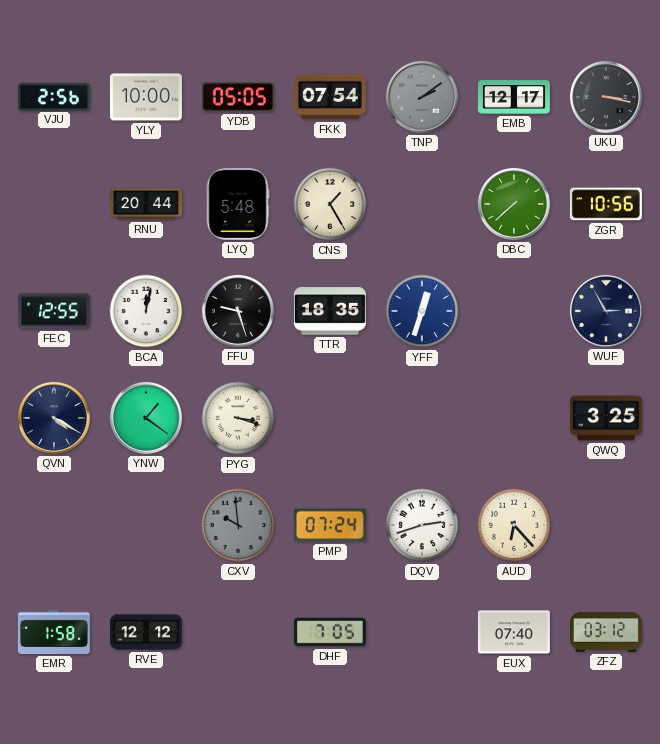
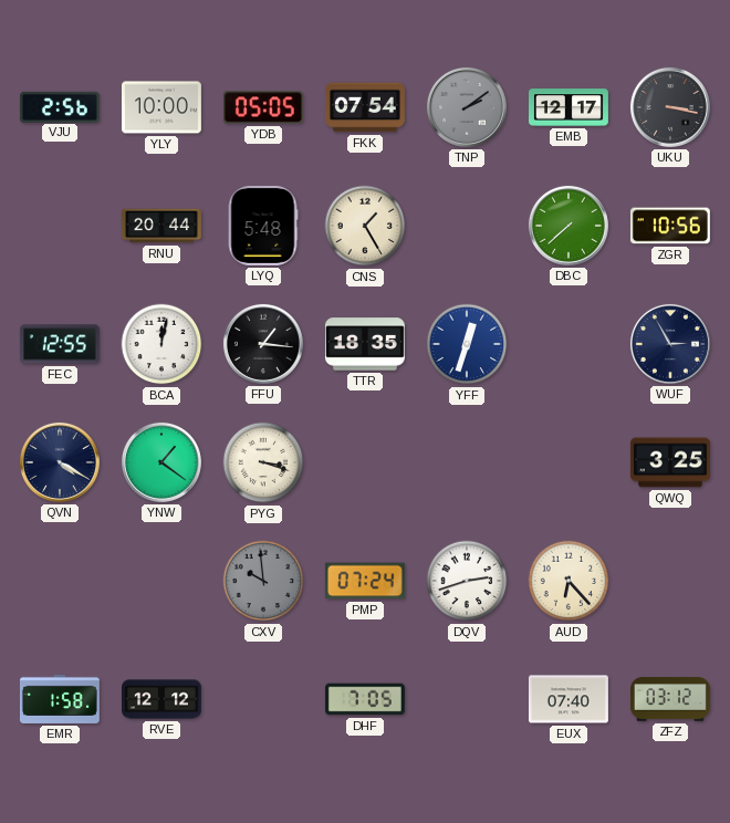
FFU: 9:27 -> 1:16
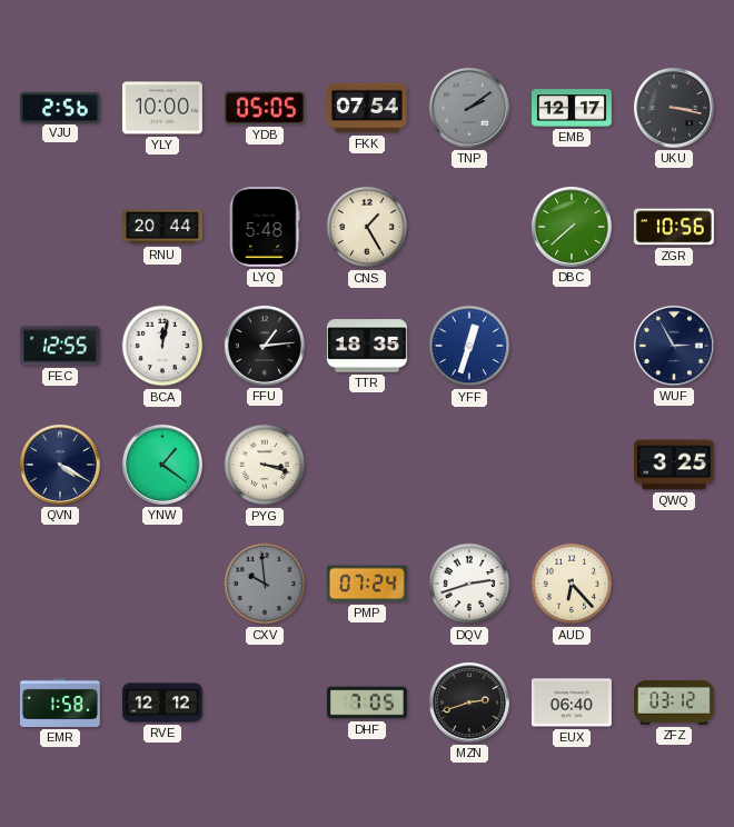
FFU: 1:16 -> 1:14
MZN: none -> 2:42
EUX: 07:40 -> 06:40
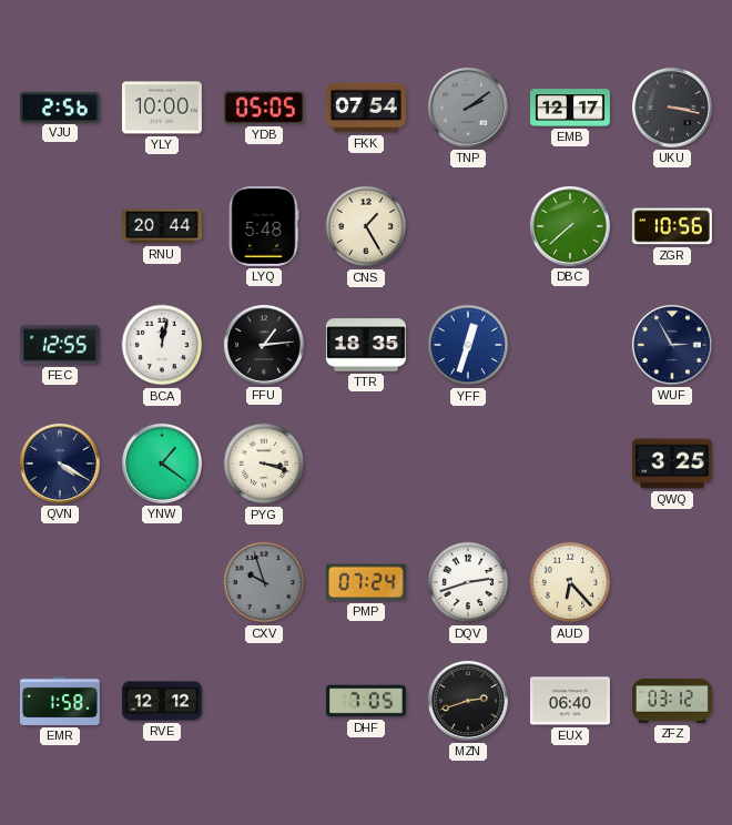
CXV: 9:59 -> 9:57
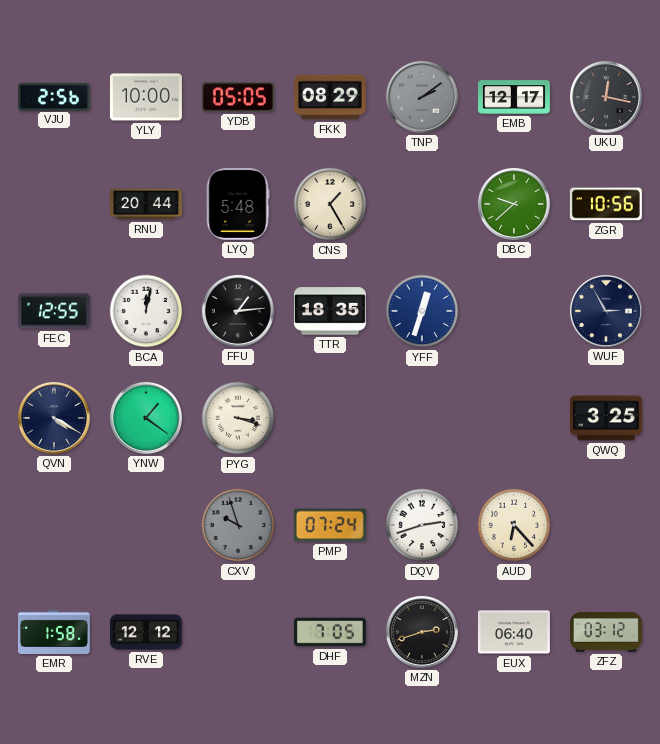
FKK: 07:54 -> 08:29
UKU: 3:17 -> 12:17
DBC: 7:38 -> 9:38
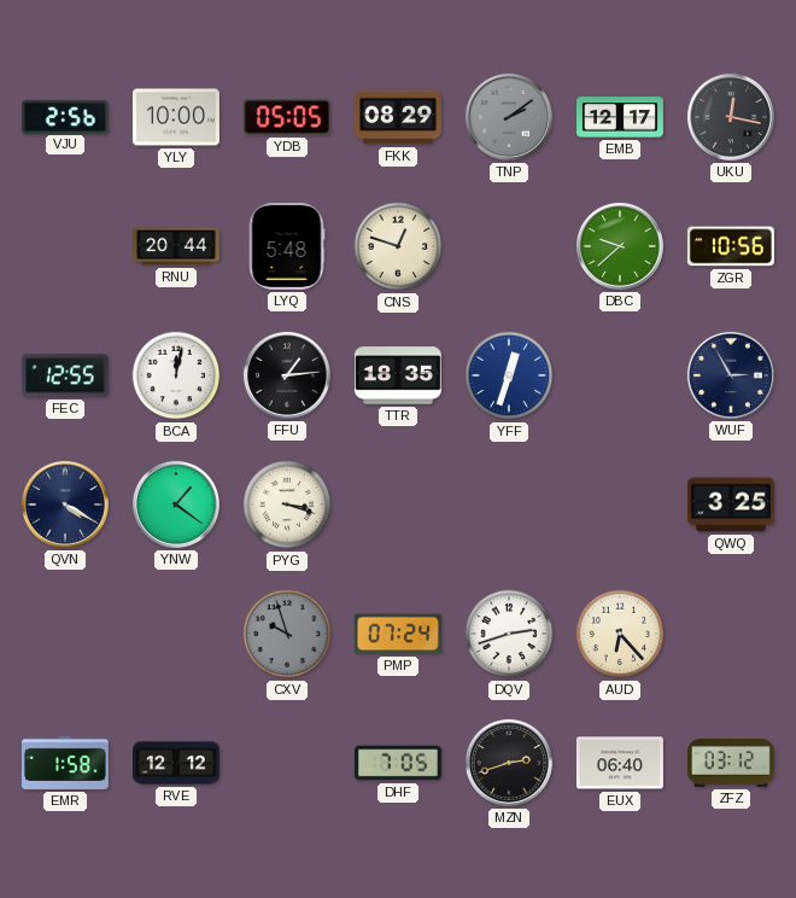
CNS: 1:25 -> 12:48
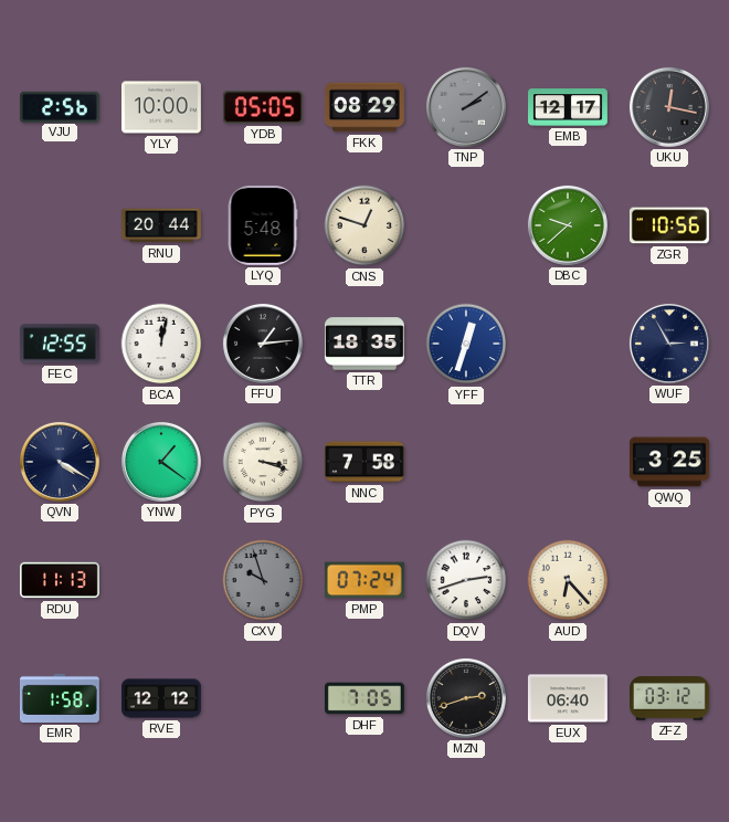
NNC: none -> 7:58
RDU: none -> 11:13
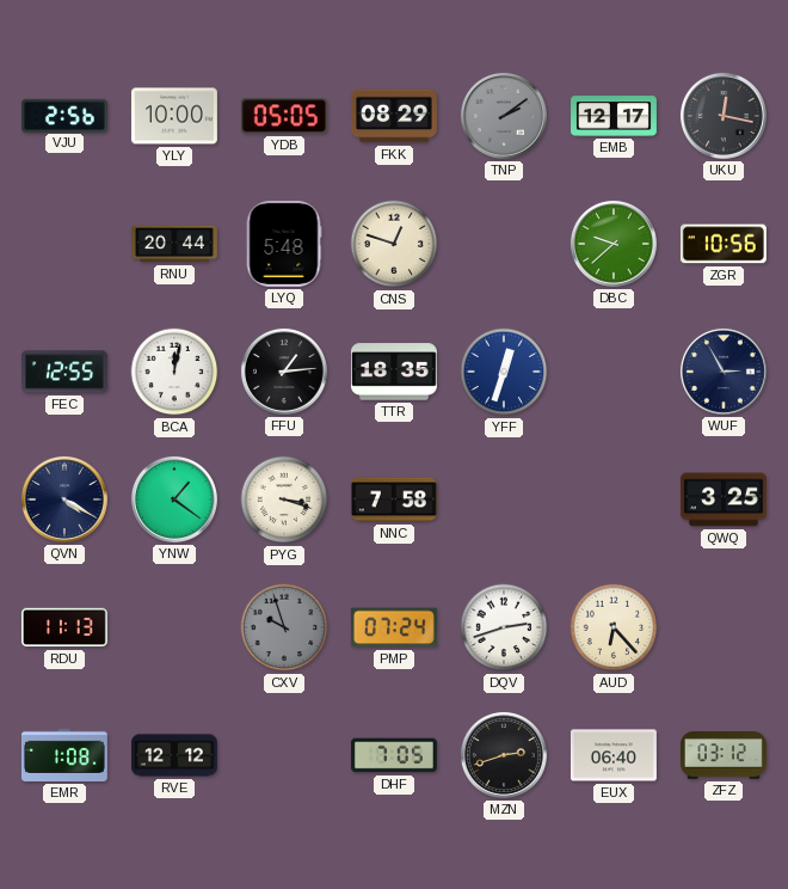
EMR: 1:58 -> 1:08
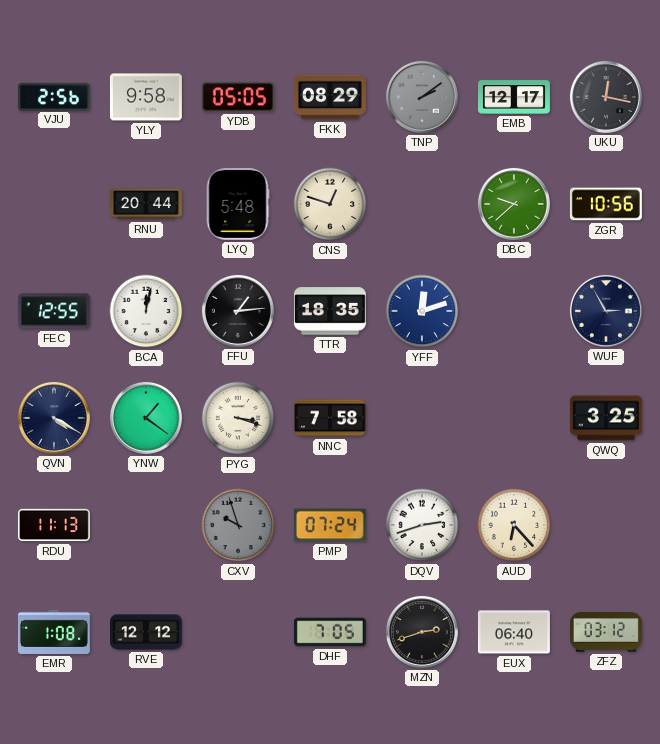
YLY: 10:00 -> 9:58
YFF: 12:33 -> 12:12
